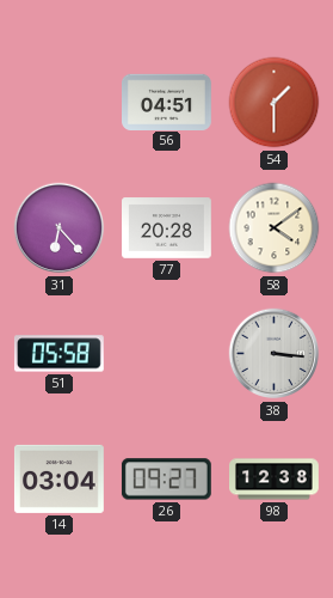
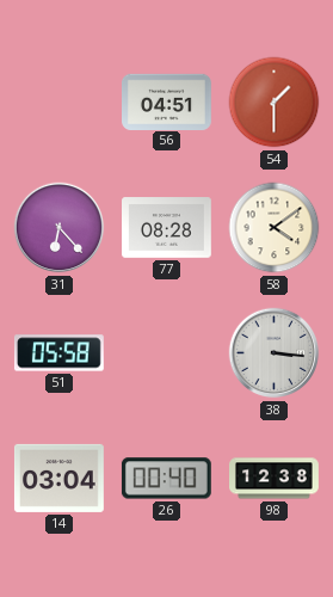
77: 20:28 -> 08:28
26: 09:27 -> 00:40
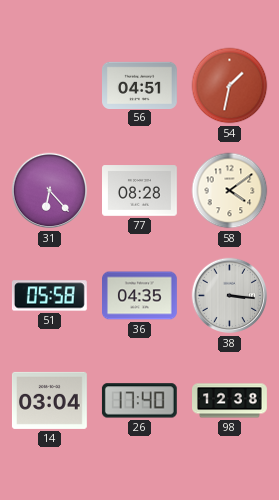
54: 1:30 -> 1:32
36: none -> 04:35
26: 00:40 -> 17:40
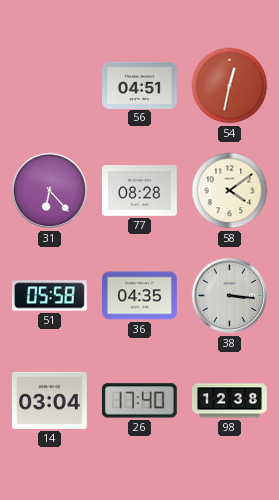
54: 1:32 -> 12:32
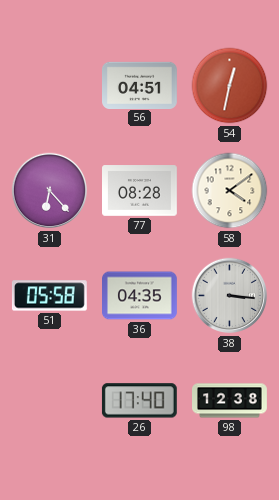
14: 03:04 -> none
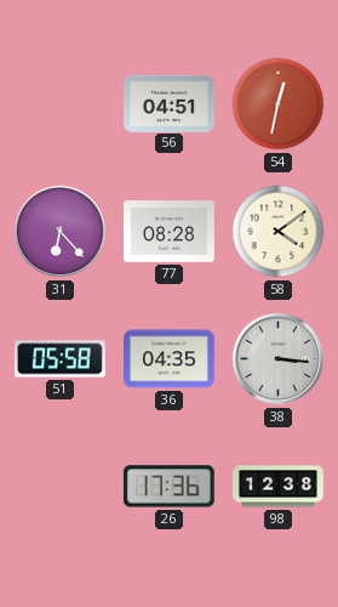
26: 17:40 -> 17:36
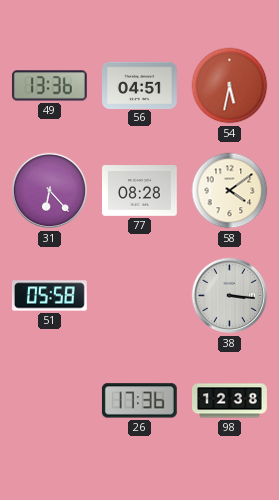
49: none -> 13:36
54: 12:32 -> 5:32
36: 04:35 -> none
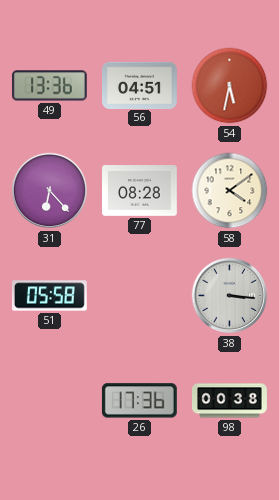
98: 12:38 -> 00:38
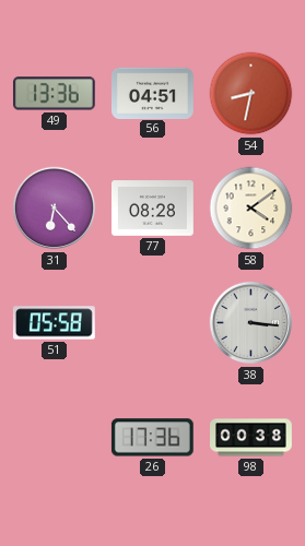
54: 5:32 -> 8:32
